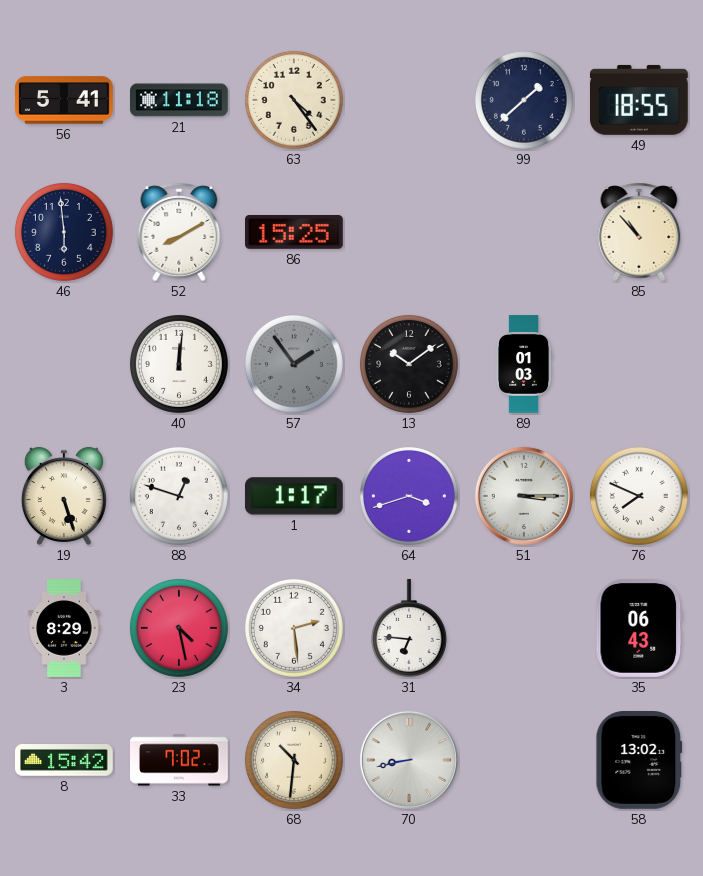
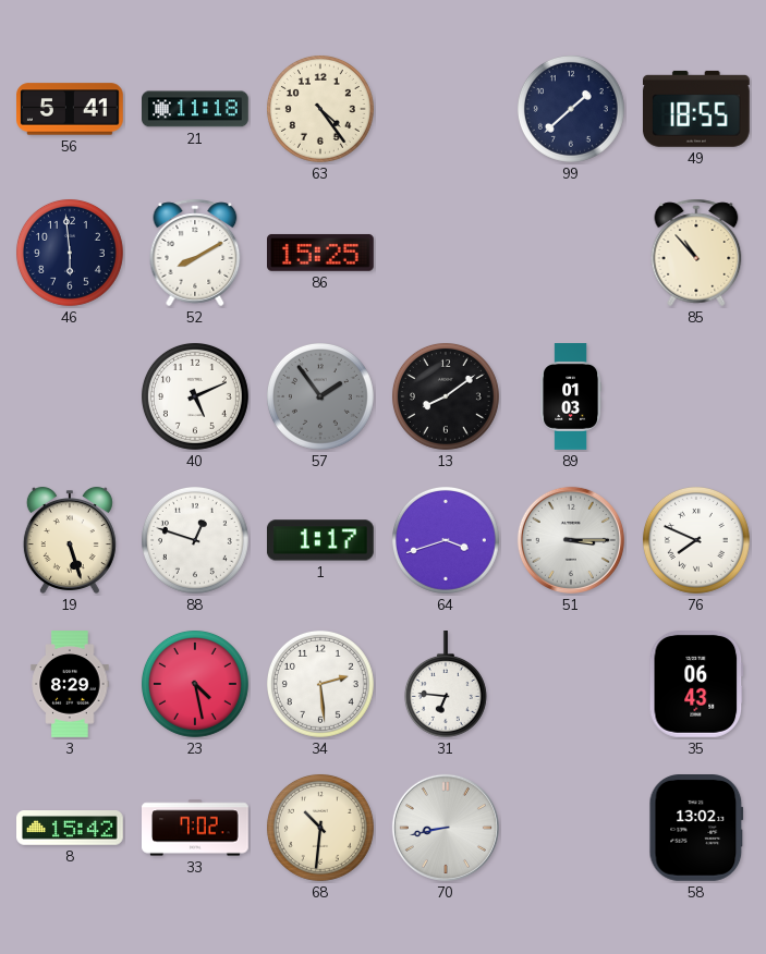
40: 12:01 -> 5:11
13: 10:09 -> 8:09
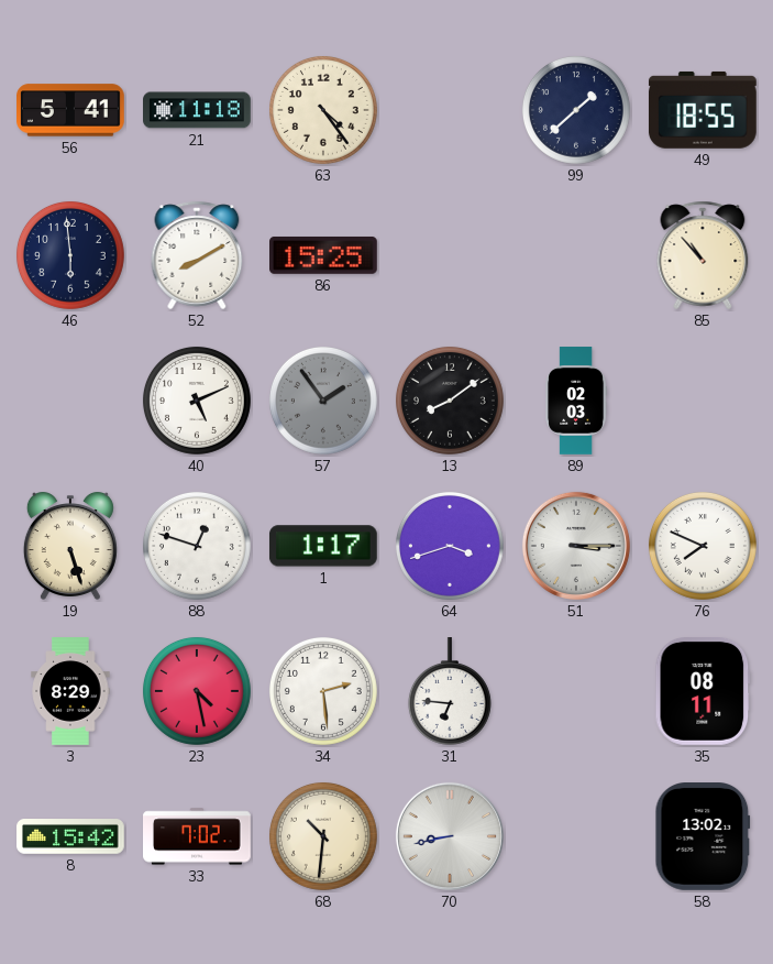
89: 01:03 -> 02:03
35: 06:43 -> 08:11
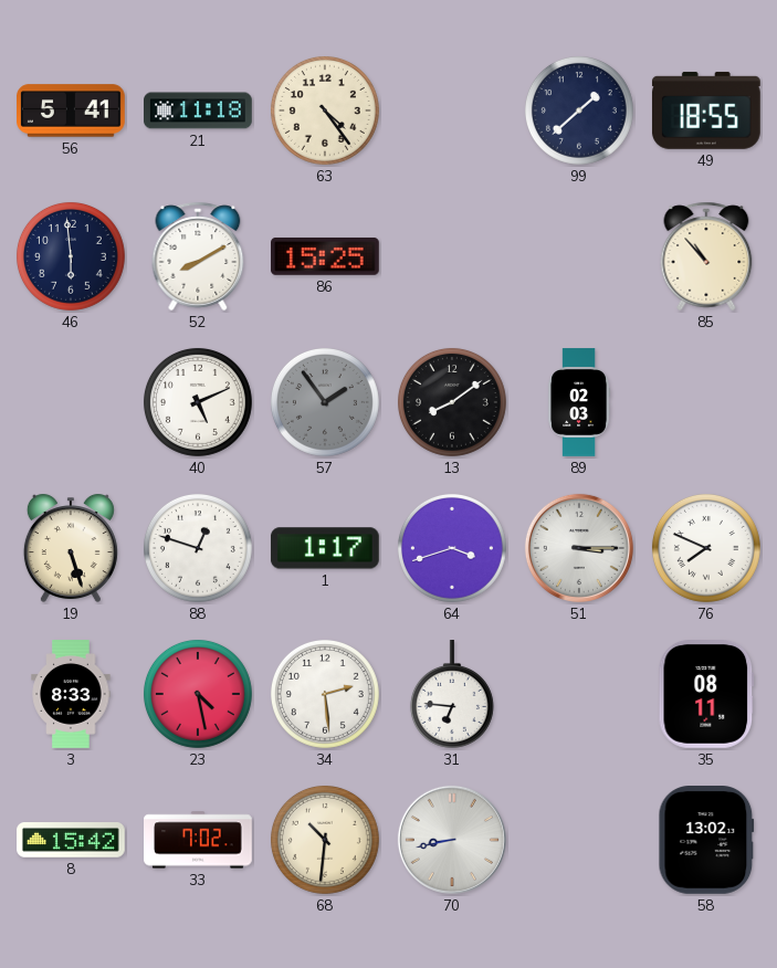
3: 8:29 -> 8:33
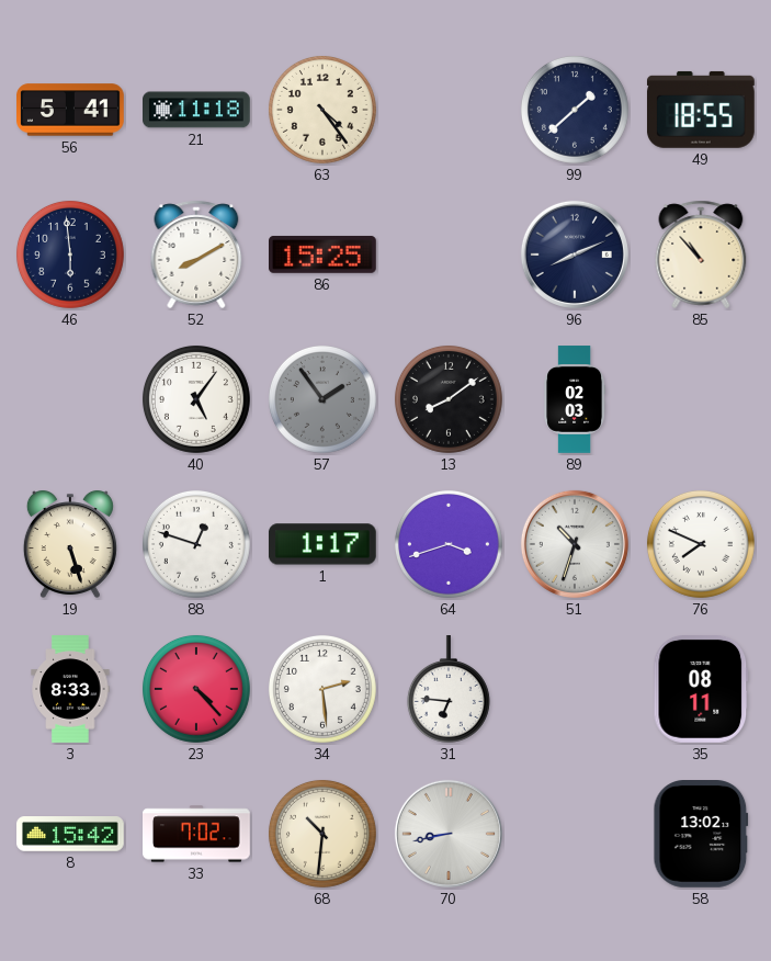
96: none -> 8:11
40: 5:11 -> 5:06
51: 3:15 -> 10:33
23: 4:28 -> 4:23
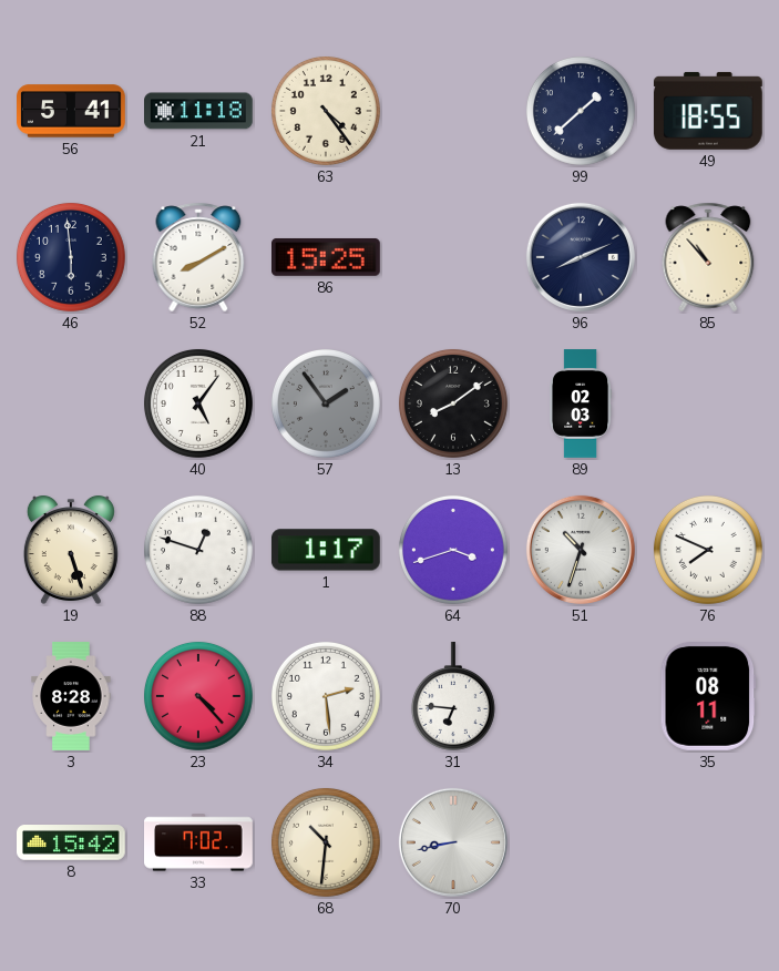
3: 8:33 -> 8:28
58: 13:02 -> none
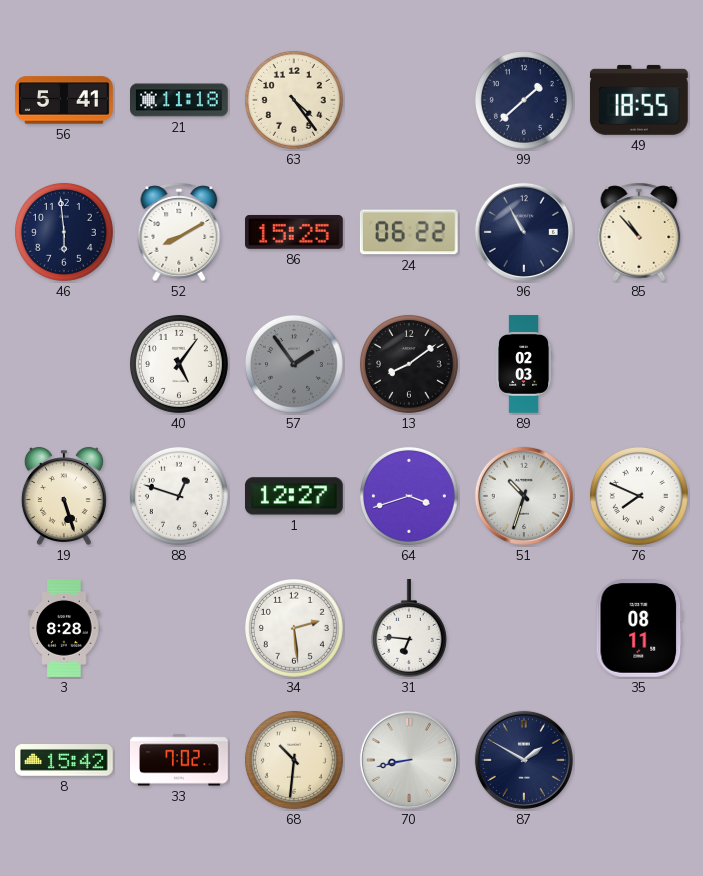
24: none -> 06:22
96: 8:11 -> 10:55
1: 1:17 -> 12:27
23: 4:23 -> none
87: none -> 1:50
